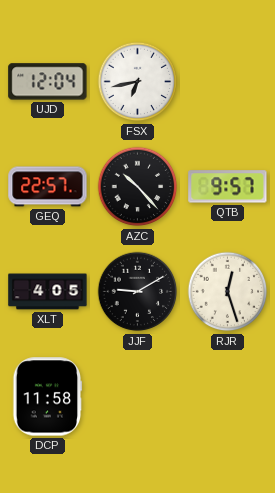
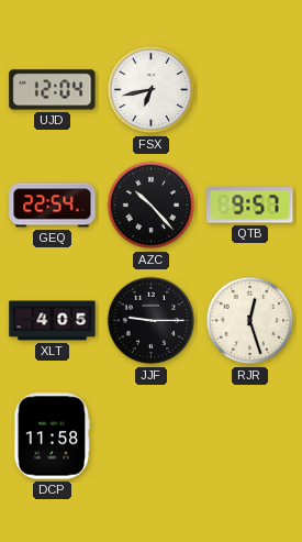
GEQ: 22:57 -> 22:54
JJF: 9:10 -> 9:15
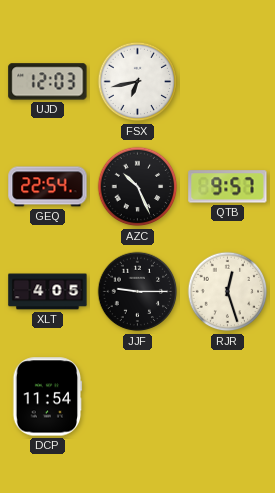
UJD: 12:04 -> 12:03
AZC: 10:23 -> 10:26
DCP: 11:58 -> 11:54
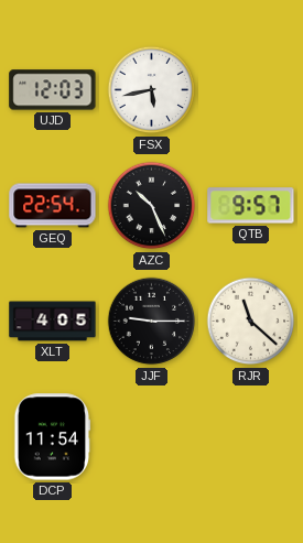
FSX: 6:43 -> 5:43
RJR: 12:27 -> 11:22
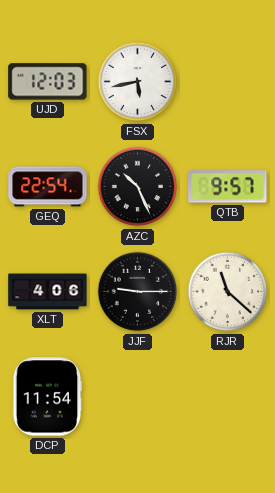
XLT: 4:05 -> 4:06
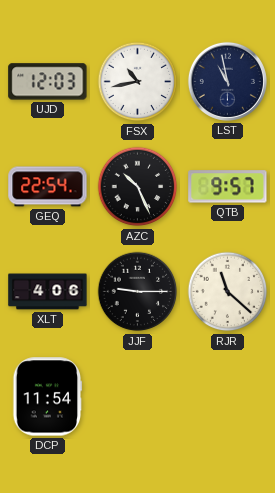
FSX: 5:43 -> 10:43
LST: none -> 10:58
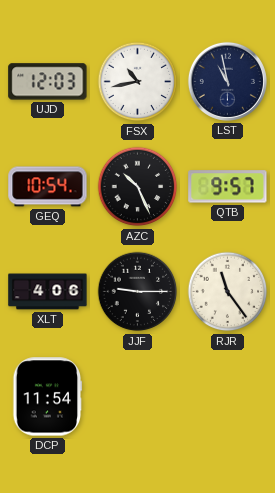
GEQ: 22:54 -> 10:54
RJR: 11:22 -> 11:24
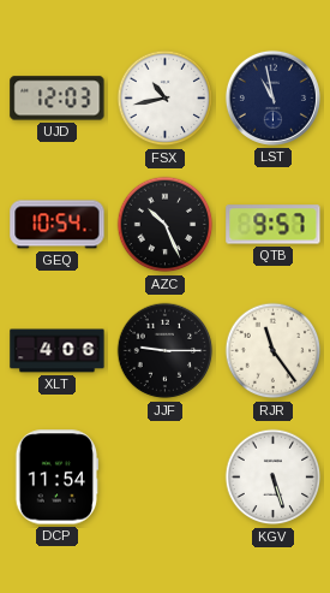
KGV: none -> 5:27
